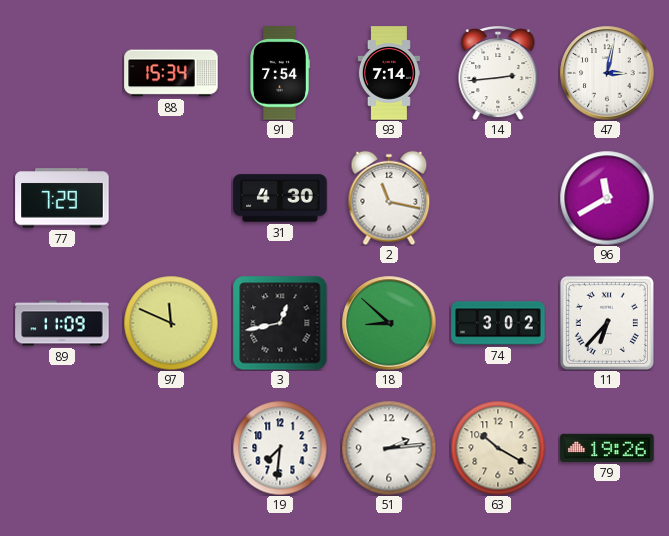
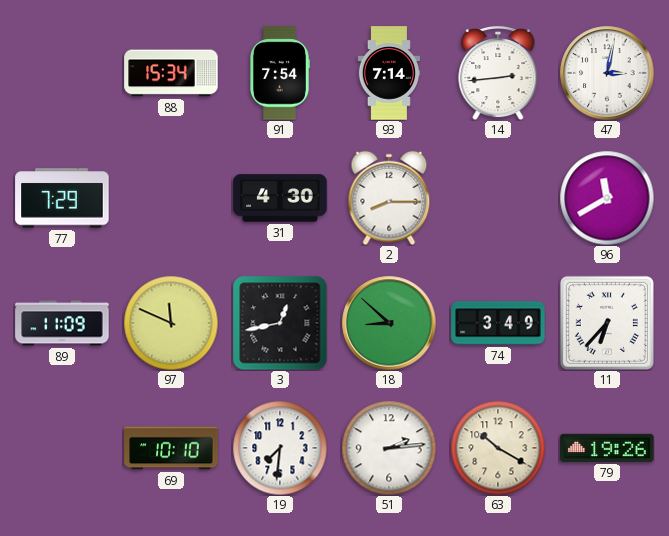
2: 11:17 -> 8:15
74: 3:02 -> 3:49
69: none -> 10:10
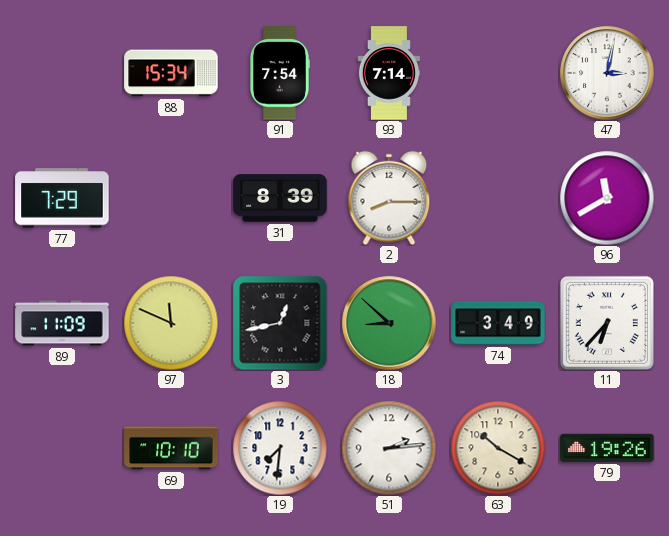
14: 2:44 -> none
31: 4:30 -> 8:39
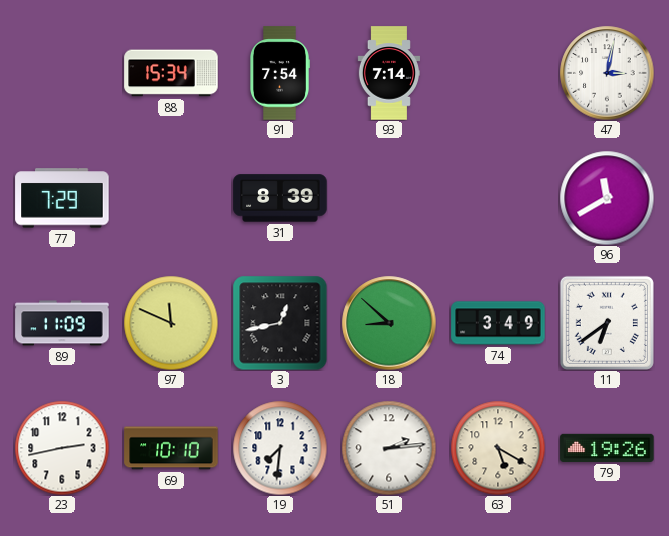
2: 8:15 -> none
11: 6:37 -> 6:39
23: none -> 2:43
63: 10:20 -> 5:20
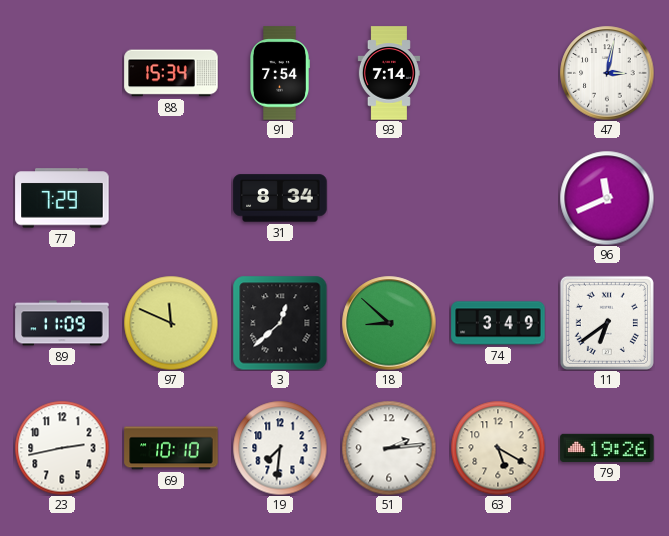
31: 8:39 -> 8:34
96: 11:40 -> 11:41
3: 12:43 -> 12:38
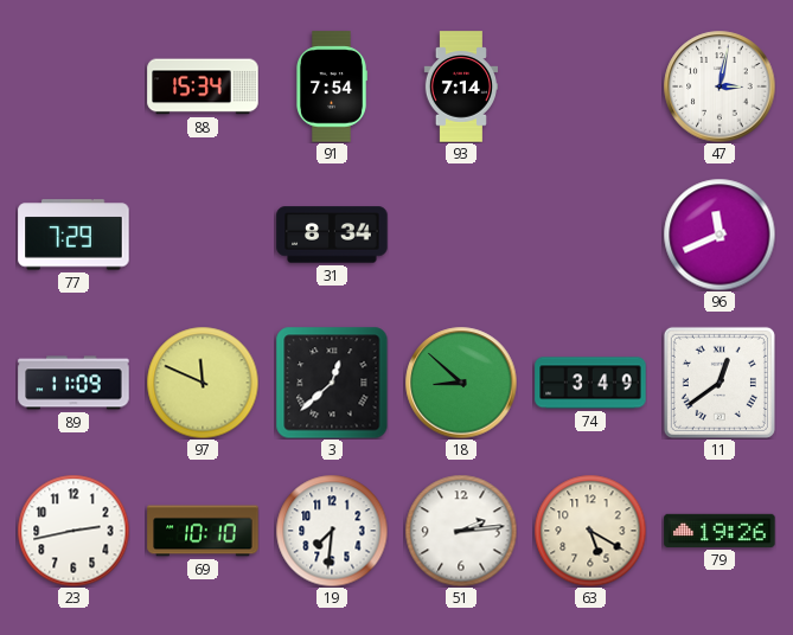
11: 6:39 -> 12:39
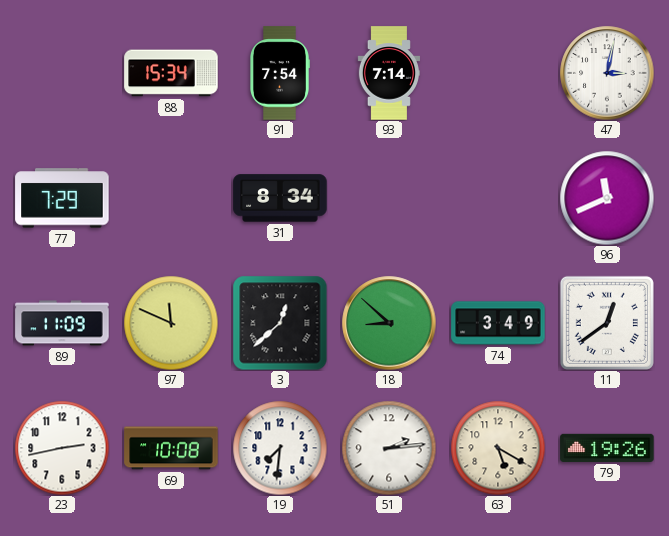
69: 10:10 -> 10:08
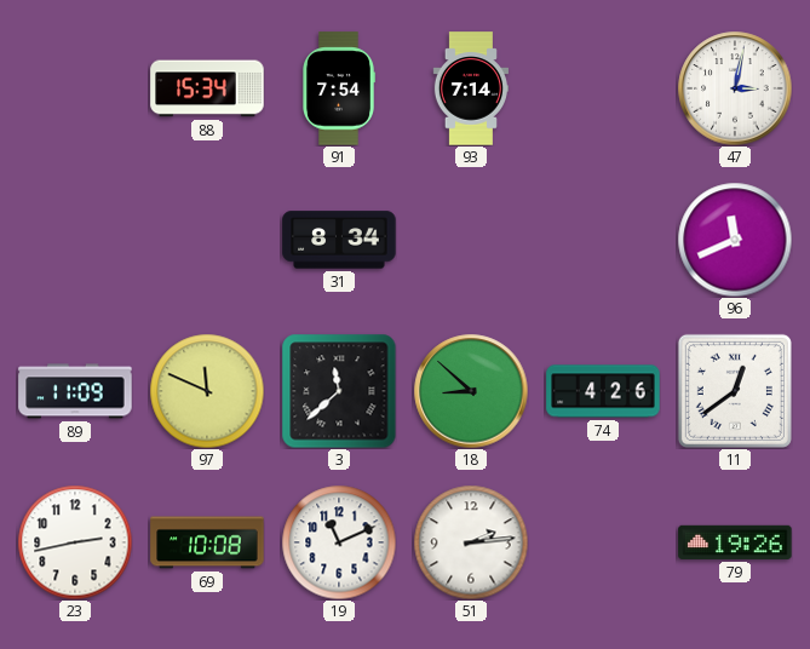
77: 7:29 -> none
3: 12:38 -> 11:38
74: 3:49 -> 4:26
19: 7:31 -> 11:11
63: 5:20 -> none
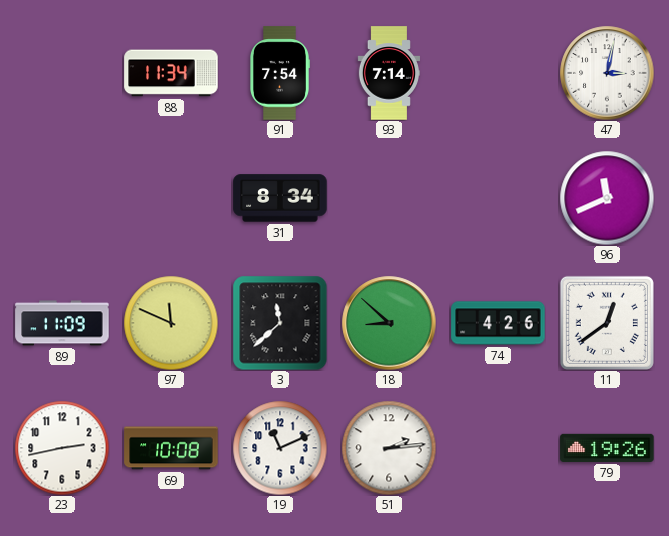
88: 15:34 -> 11:34
